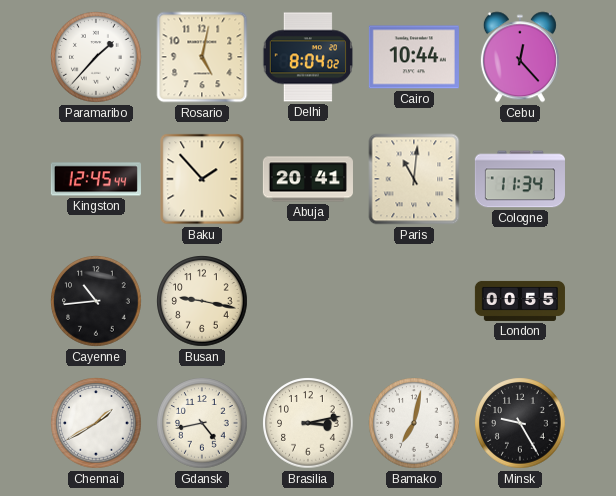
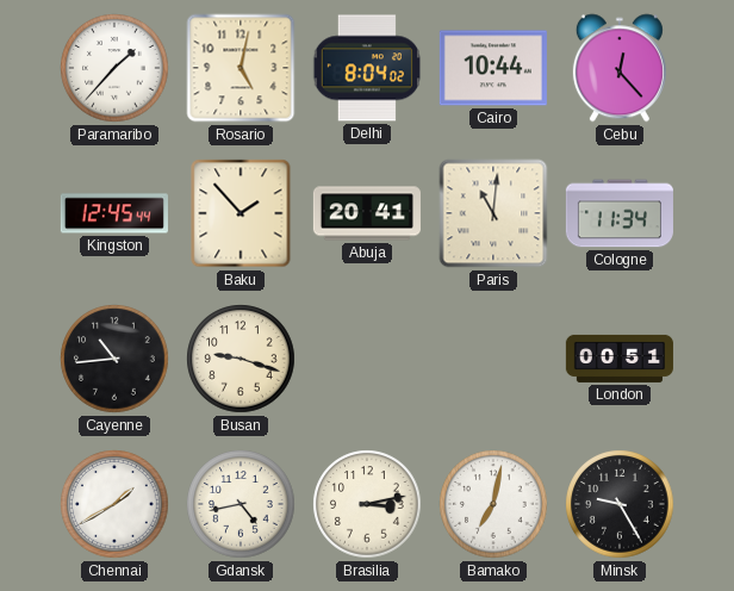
Busan: 9:17 -> 9:18
London: 00:55 -> 00:51
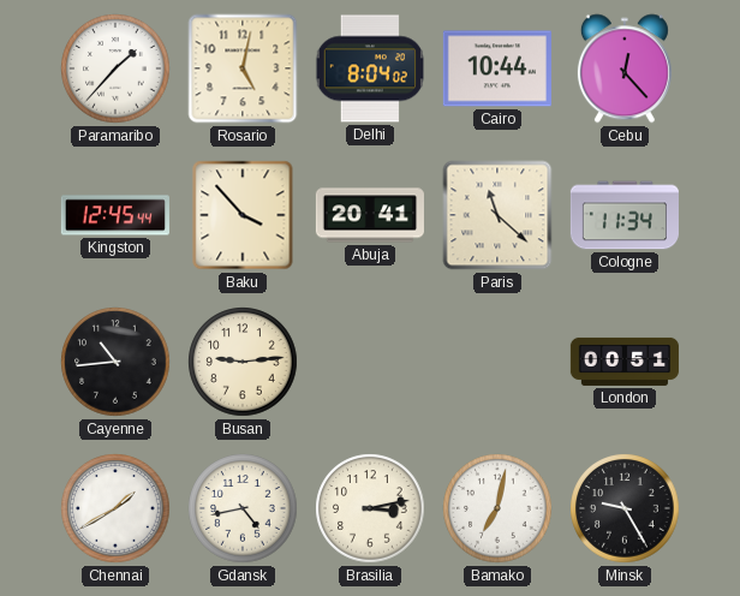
Baku: 1:53 -> 3:53
Paris: 11:01 -> 11:22
Busan: 9:18 -> 9:14
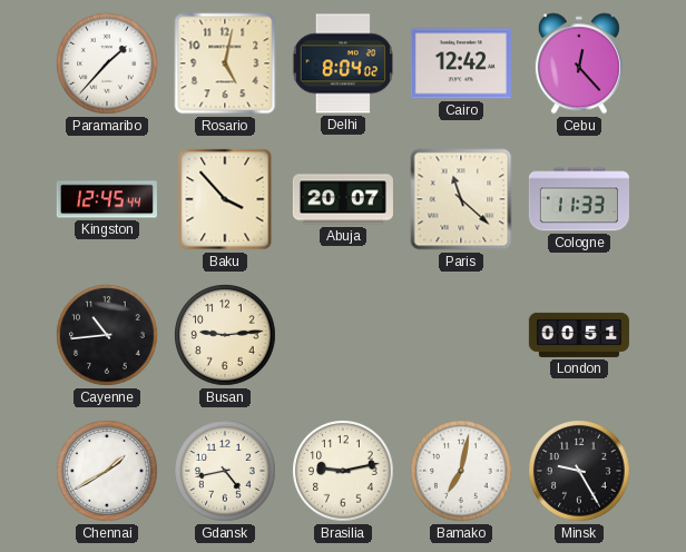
Cairo: 10:44 -> 12:42
Abuja: 20:41 -> 20:07
Cologne: 11:34 -> 11:33
Brasilia: 3:13 -> 9:13
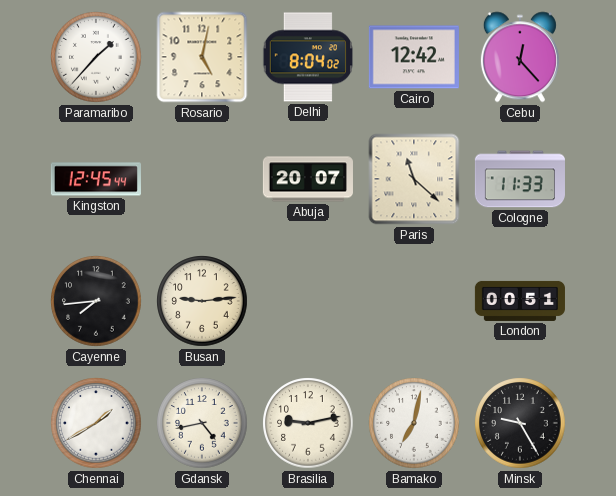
Baku: 3:53 -> none
Cayenne: 10:44 -> 7:44
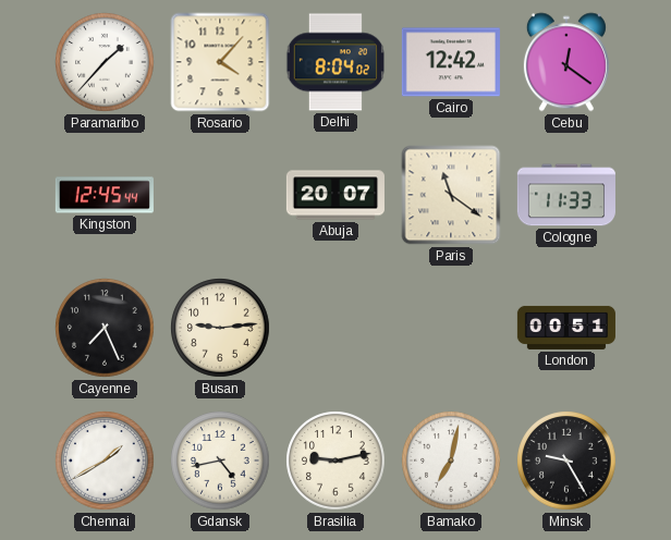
Rosario: 5:02 -> 4:07
Cebu: 12:23 -> 12:21
Paris: 11:22 -> 11:21
Cayenne: 7:44 -> 7:26
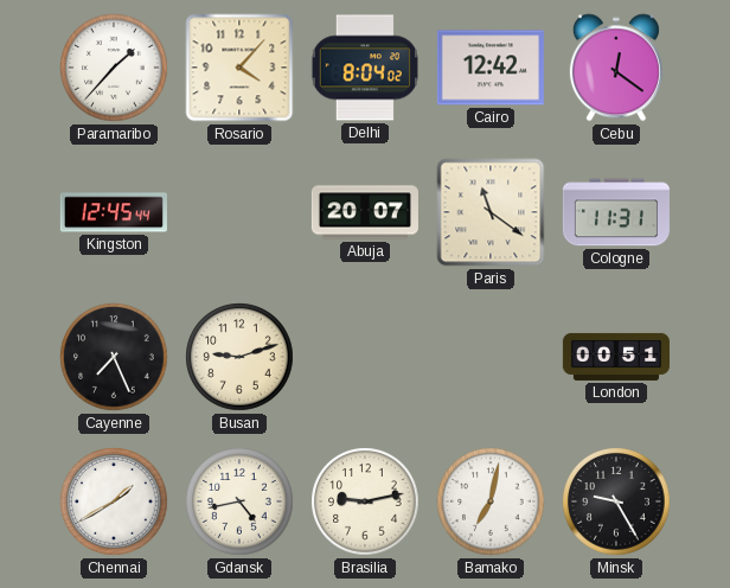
Cologne: 11:33 -> 11:31
Busan: 9:14 -> 9:12
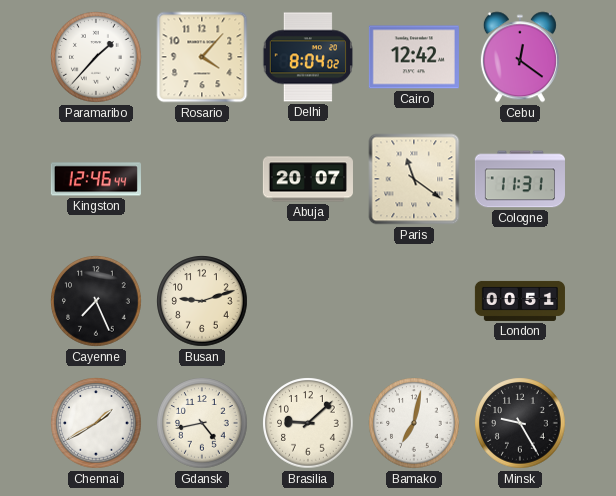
Kingston: 12:45 -> 12:46
Brasilia: 9:13 -> 9:08
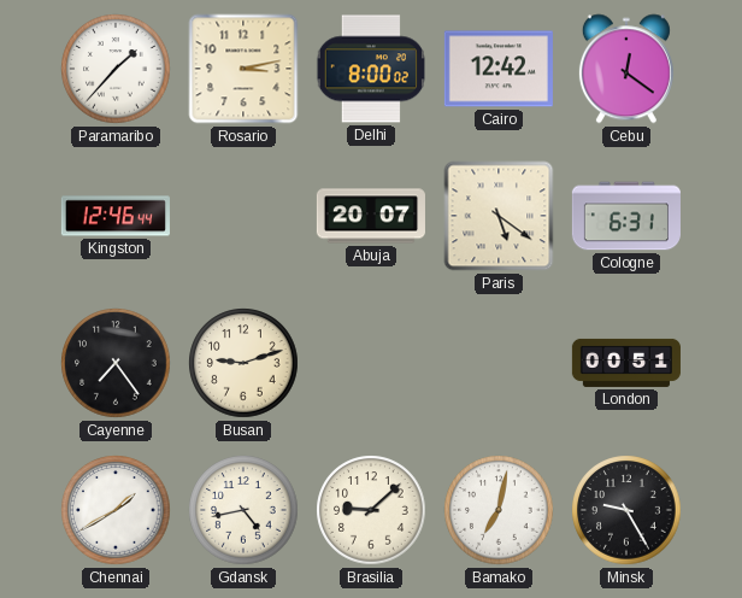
Rosario: 4:07 -> 3:13
Delhi: 8:04 -> 8:00
Paris: 11:21 -> 5:21
Cologne: 11:31 -> 6:31
Cayenne: 7:26 -> 7:24
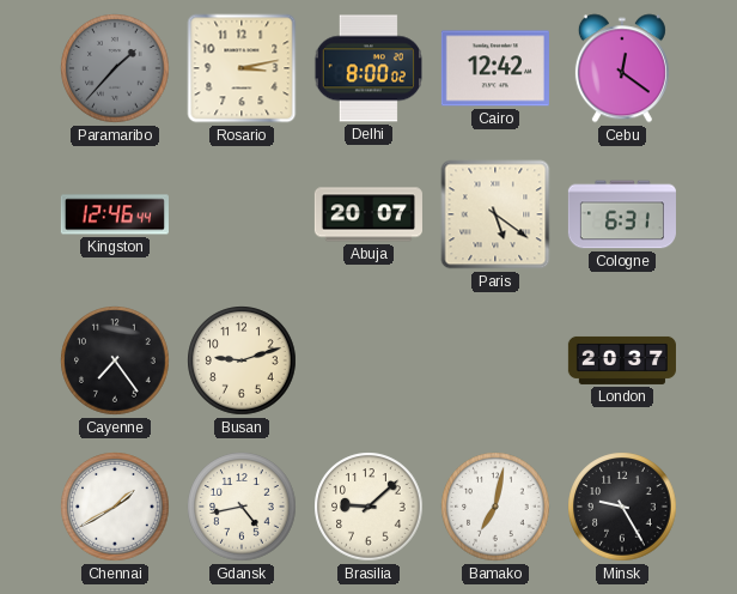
Paramaribo dial: white -> grey
London: 00:51 -> 20:37
